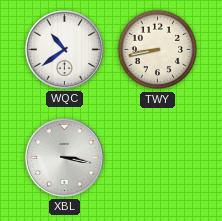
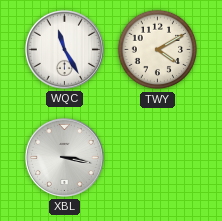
WQC: 10:39 -> 11:25
TWY: 8:43 -> 4:10
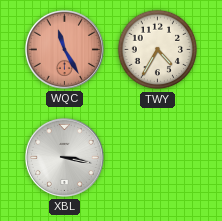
WQC dial: white -> salmon
TWY: 4:10 -> 4:35
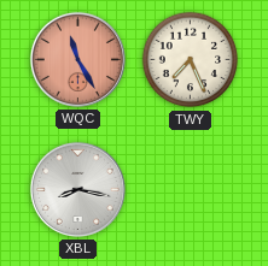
TWY: 4:35 -> 7:26
XBL: 3:17 -> 8:17
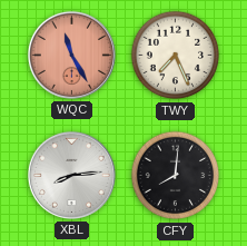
XBL: 8:17 -> 8:14
CFY: none -> 8:01
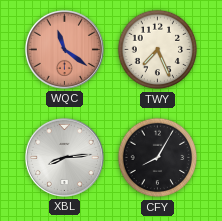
WQC: 11:25 -> 11:21
CFY: 8:01 -> 8:05
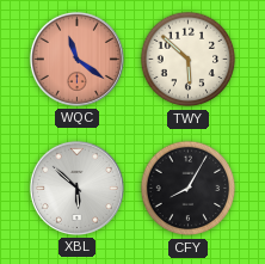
TWY: 7:26 -> 5:52
XBL: 8:14 -> 5:52
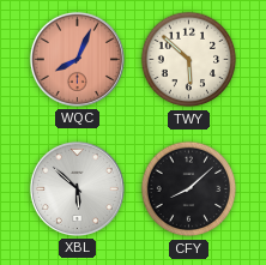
WQC: 11:21 -> 8:04
CFY: 8:05 -> 8:08
